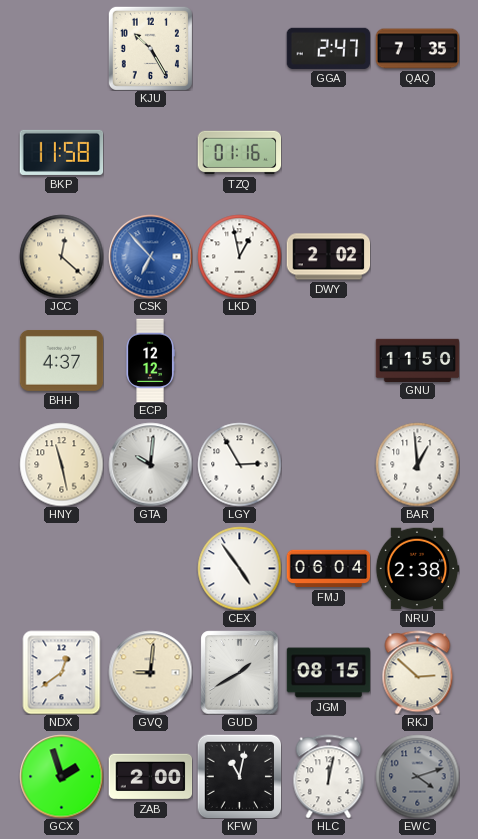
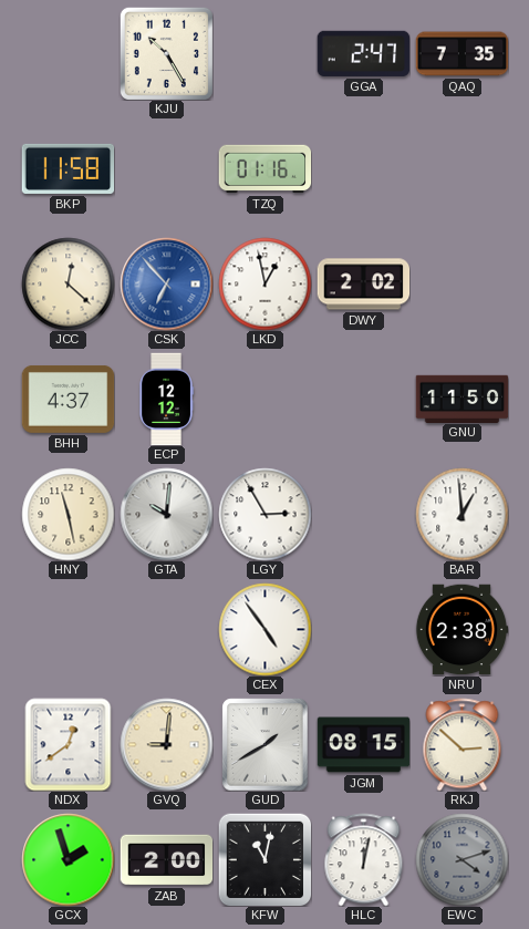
FMJ: 06:04 -> none
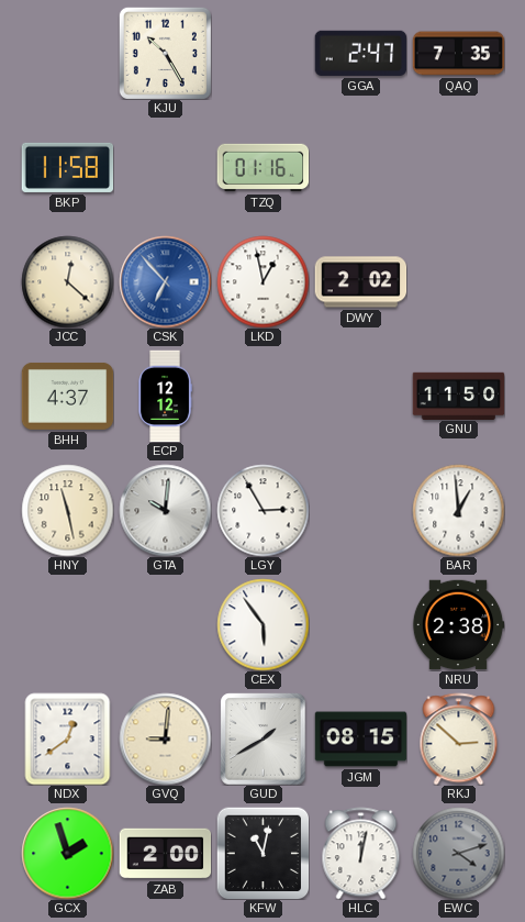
CEX: 4:54 -> 5:54
